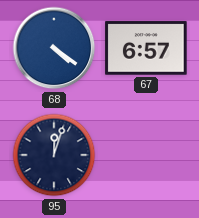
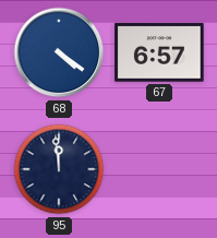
95: 12:03 -> 11:59
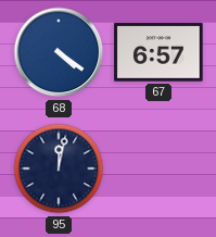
95: 11:59 -> 12:02
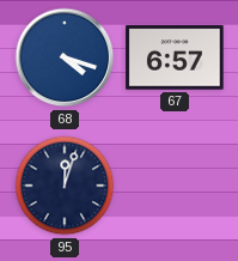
68: 4:21 -> 4:18
95: 12:02 -> 12:03
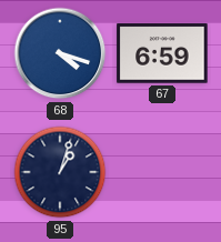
67: 6:57 -> 6:59
95: 12:03 -> 1:03
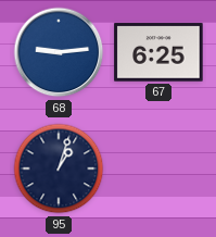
68: 4:18 -> 9:14
67: 6:59 -> 6:25
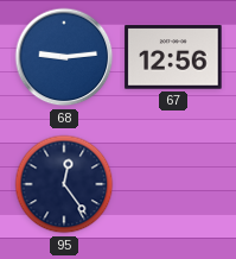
67: 6:25 -> 12:56
95: 1:03 -> 12:24
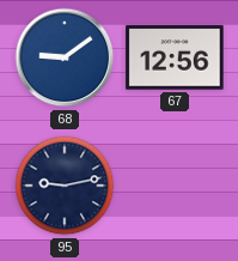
68: 9:14 -> 9:09
95: 12:24 -> 9:13
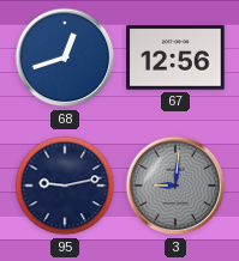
68: 9:09 -> 12:42
3: none -> 9:01
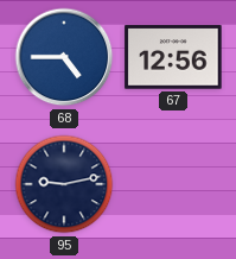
68: 12:42 -> 4:45
3: 9:01 -> none
